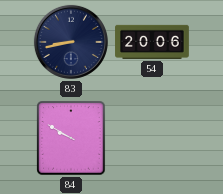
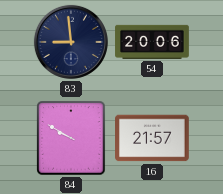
83: 8:43 -> 8:59
16: none -> 21:57
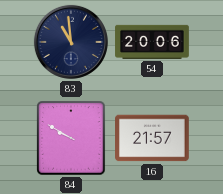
83: 8:59 -> 10:59
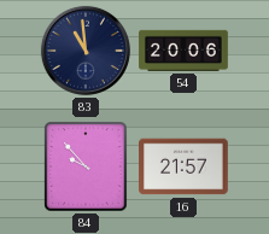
84: 9:50 -> 9:53
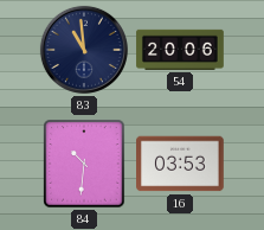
84: 9:53 -> 10:31
16: 21:57 -> 03:53
